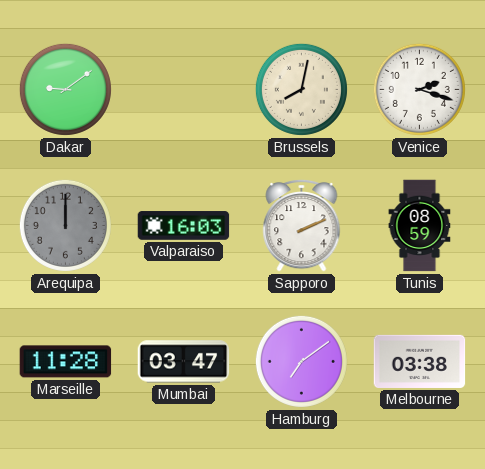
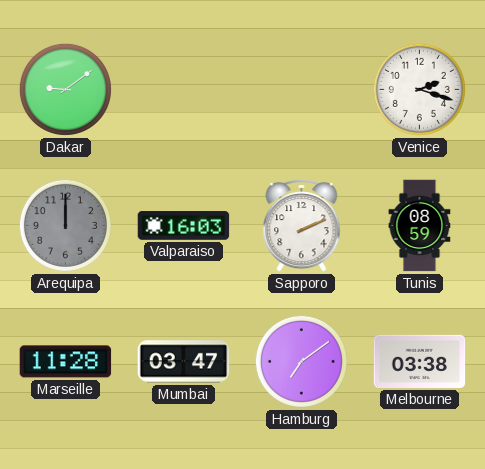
Brussels: 8:02 -> none
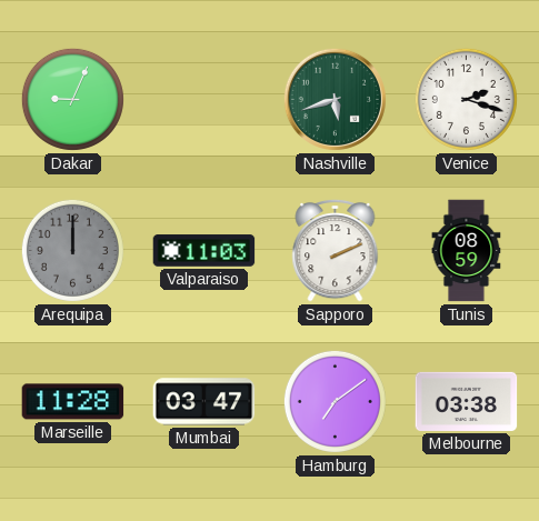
Dakar: 9:09 -> 9:04
Nashville: none -> 5:42
Valparaiso: 16:03 -> 11:03
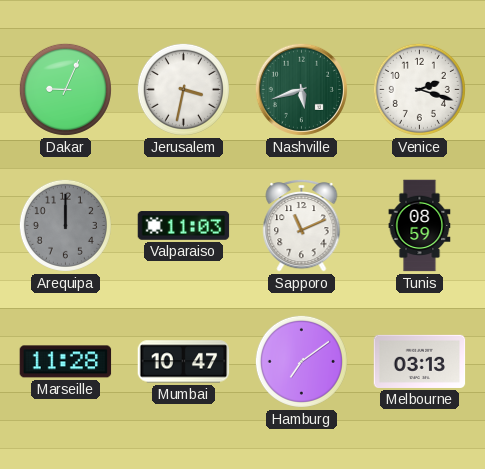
Jerusalem: none -> 3:32
Sapporo: 2:11 -> 11:11
Mumbai: 03:47 -> 10:47
Melbourne: 03:38 -> 03:13
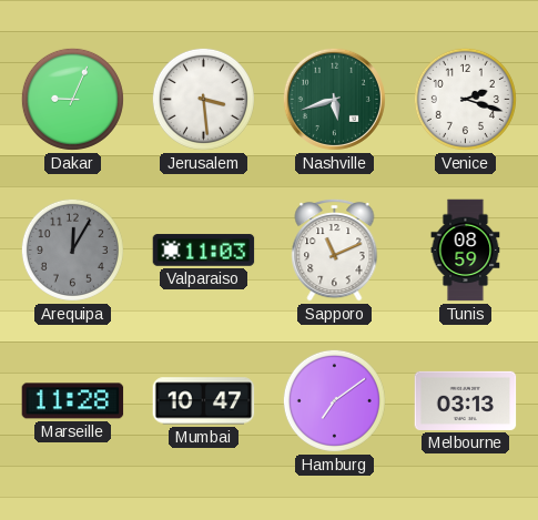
Jerusalem: 3:32 -> 3:29
Arequipa: 12:00 -> 12:05
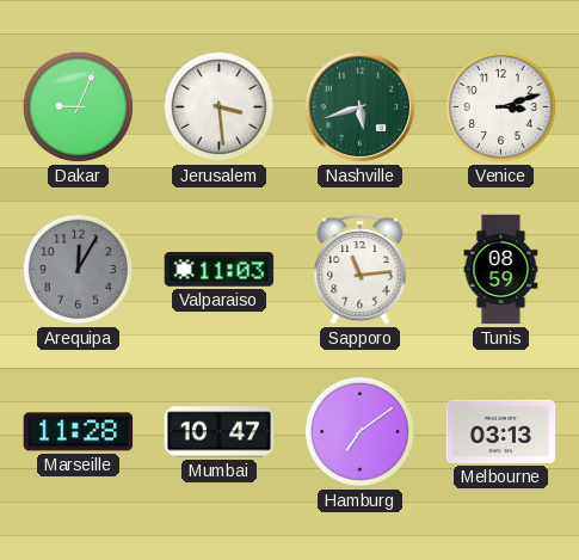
Venice: 2:18 -> 3:12
Sapporo: 11:11 -> 11:14
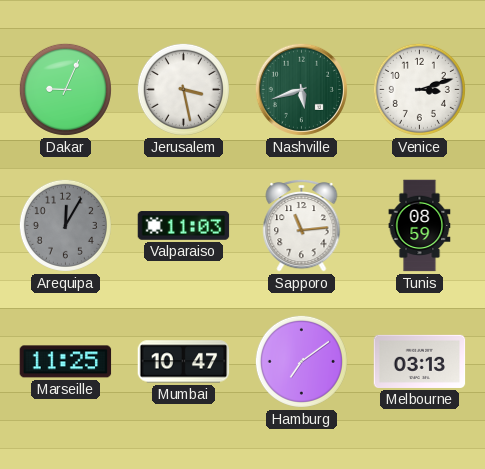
Jerusalem: 3:29 -> 3:28
Marseille: 11:28 -> 11:25
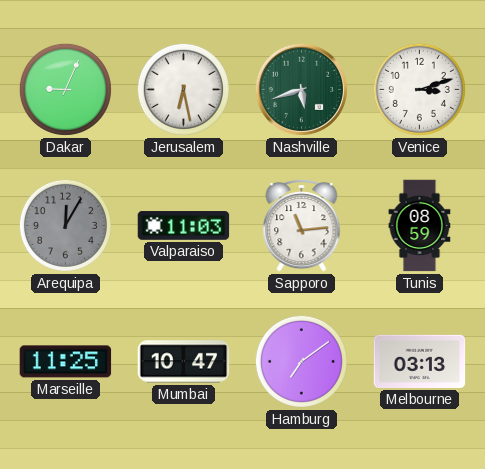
Jerusalem: 3:28 -> 6:28
